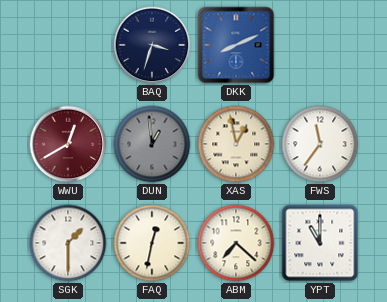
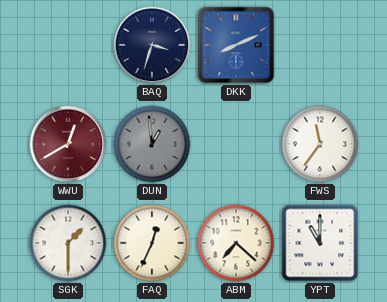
XAS: 12:58 -> none
FAQ: 12:32 -> 12:34
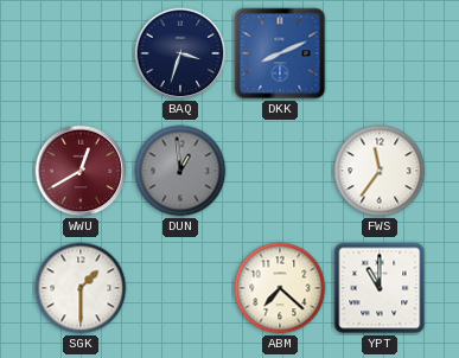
FAQ: 12:34 -> none
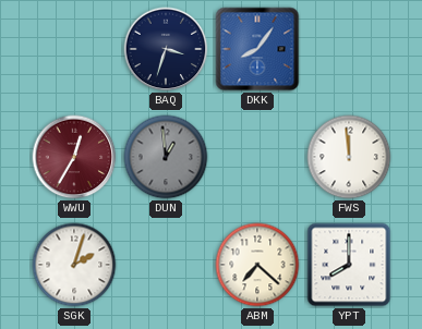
DKK: 8:11 -> 8:06
WWU: 12:40 -> 12:35
FWS: 11:36 -> 11:59
SGK: 1:30 -> 2:03
YPT: 11:00 -> 8:00
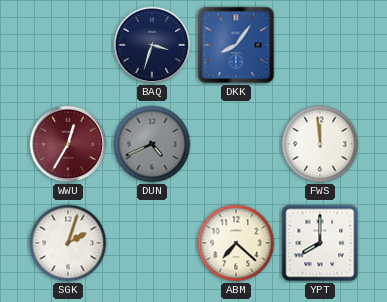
DUN: 12:59 -> 4:41
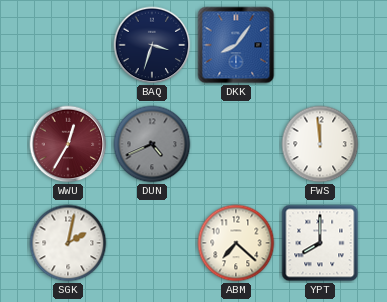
SGK: 2:03 -> 2:02
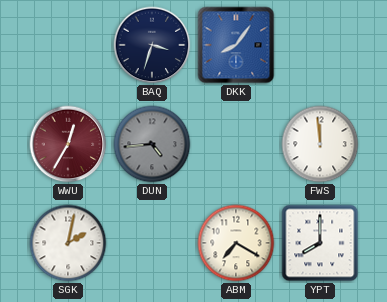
DUN: 4:41 -> 4:44
ABM: 7:22 -> 7:20
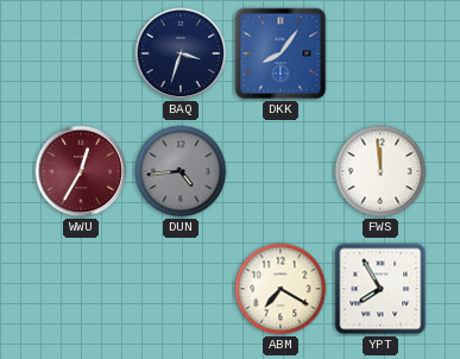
SGK: 2:02 -> none
YPT: 8:00 -> 7:55
